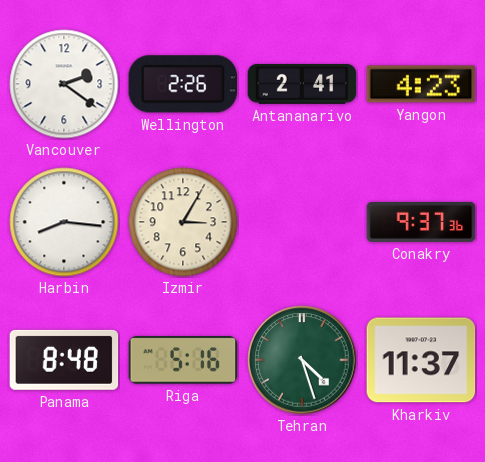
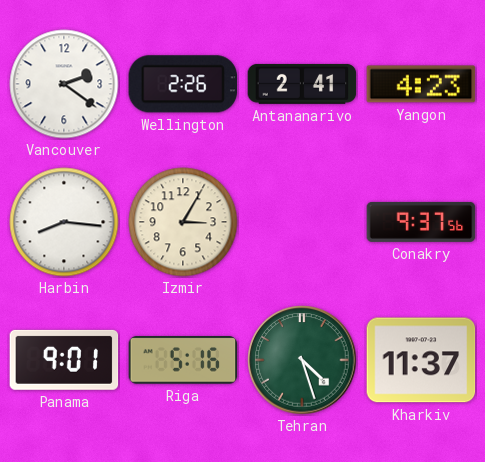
Conakry: 9:37:36 -> 9:37:56
Panama: 8:48 -> 9:01
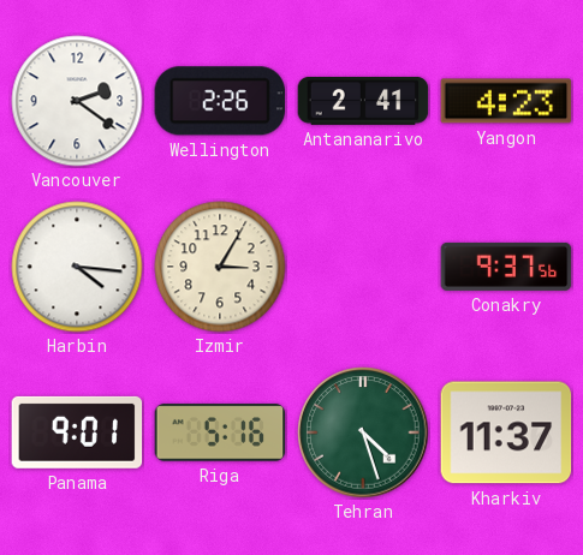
Harbin: 8:16 -> 4:16
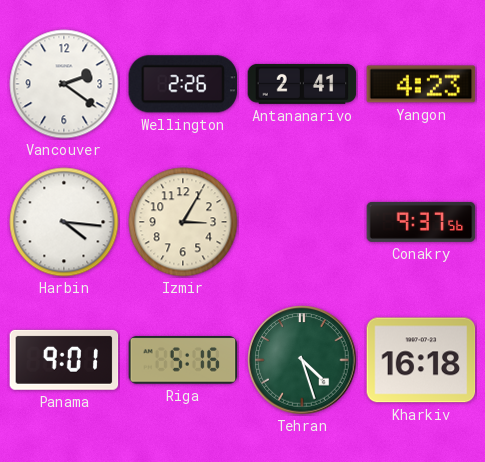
Kharkiv: 11:37 -> 16:18
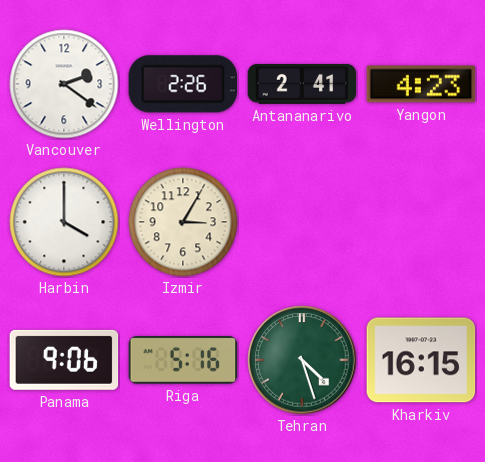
Harbin: 4:16 -> 4:00
Conakry: 9:37 -> none
Panama: 9:01 -> 9:06
Kharkiv: 16:18 -> 16:15
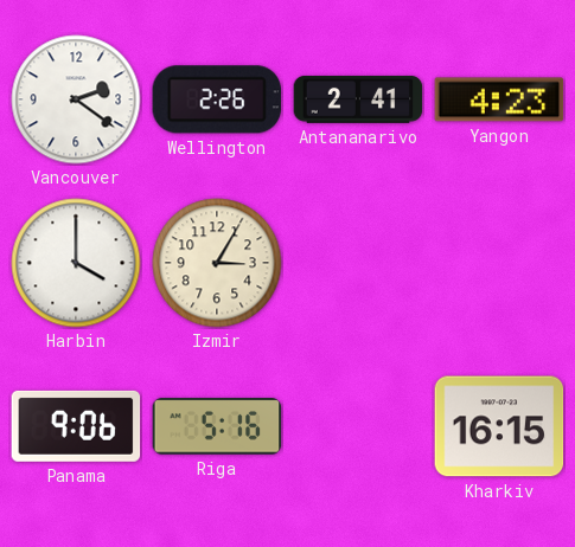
Tehran: 4:27 -> none
